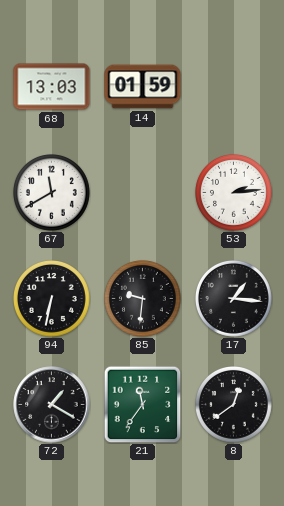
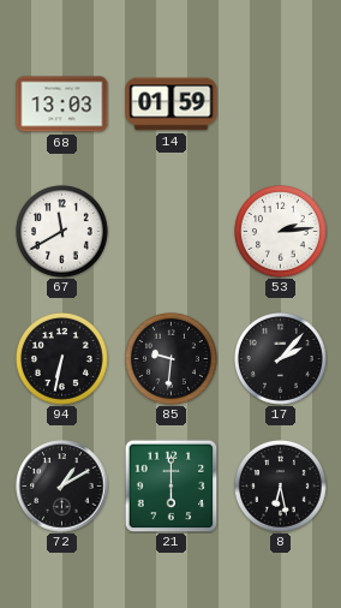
17: 1:16 -> 2:07
72: 1:20 -> 1:10
21: 11:36 -> 6:00
8: 12:39 -> 6:28
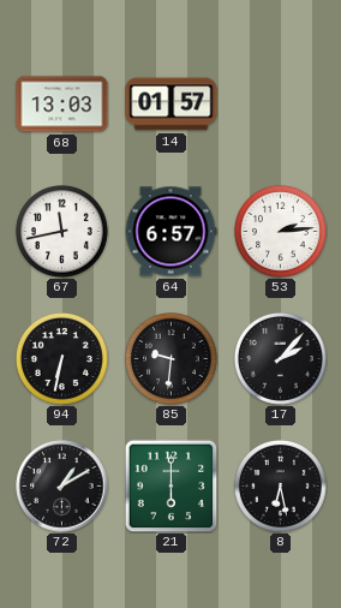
14: 01:59 -> 01:57
67: 11:40 -> 11:43
64: none -> 6:57
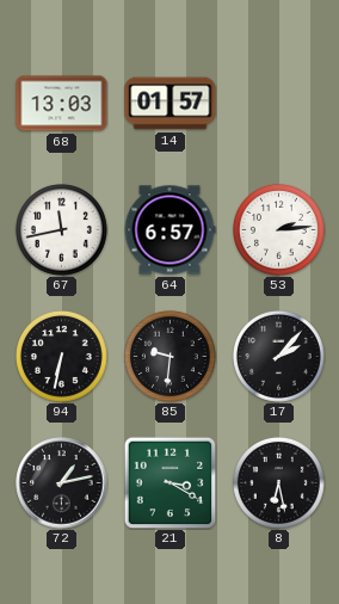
72: 1:10 -> 1:13
21: 6:00 -> 3:20
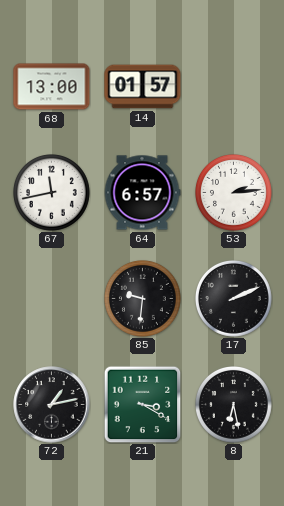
68: 13:03 -> 13:00
94: 6:32 -> none
17: 2:07 -> 2:11
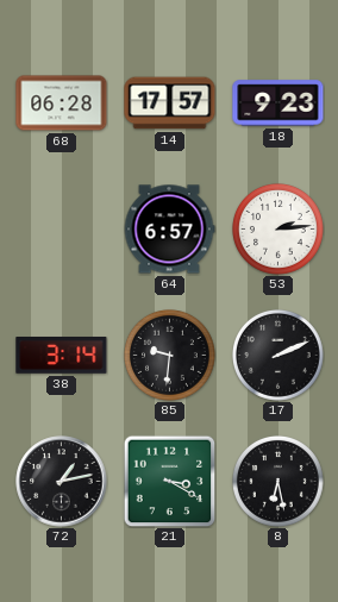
68: 13:00 -> 06:28
14: 01:57 -> 17:57
18: none -> 9:23
67: 11:43 -> none
38: none -> 3:14
